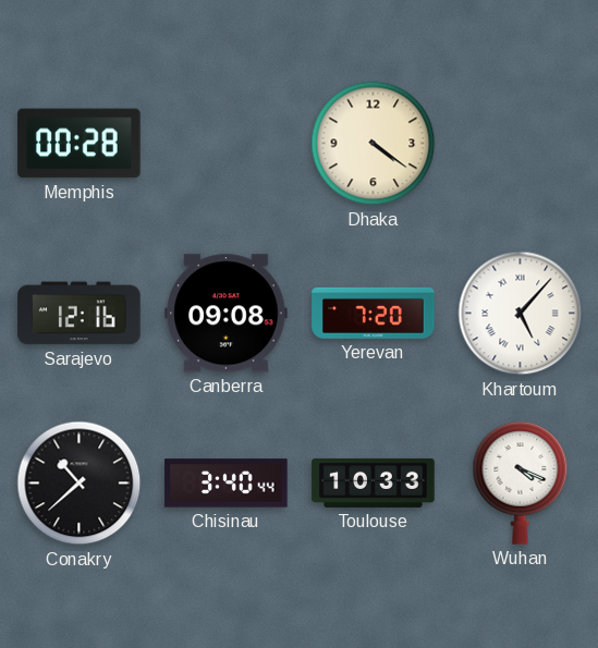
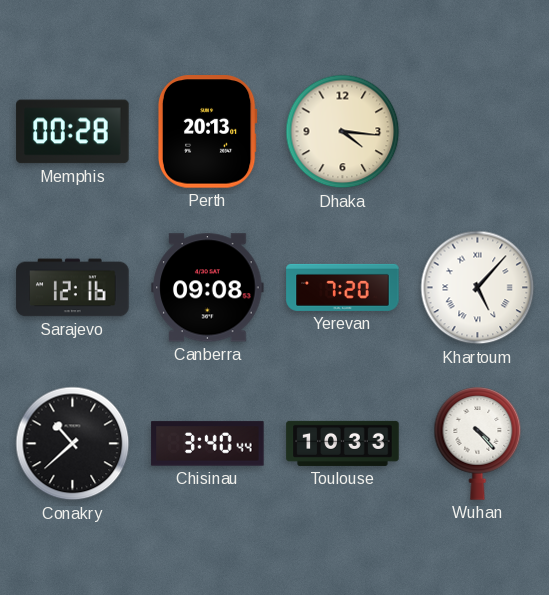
Perth: none -> 20:13
Dhaka: 4:21 -> 4:16
Wuhan: 4:19 -> 4:23
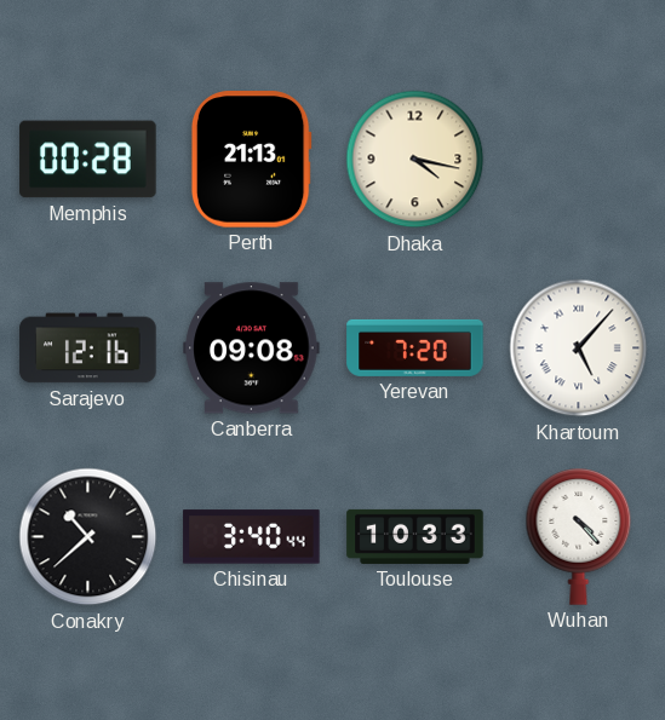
Perth: 20:13 -> 21:13
Dhaka: 4:16 -> 4:17
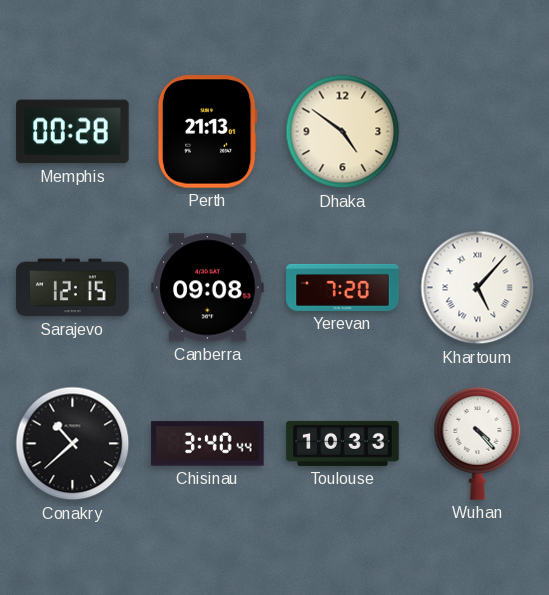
Dhaka: 4:17 -> 4:51
Sarajevo: 12:16 -> 12:15
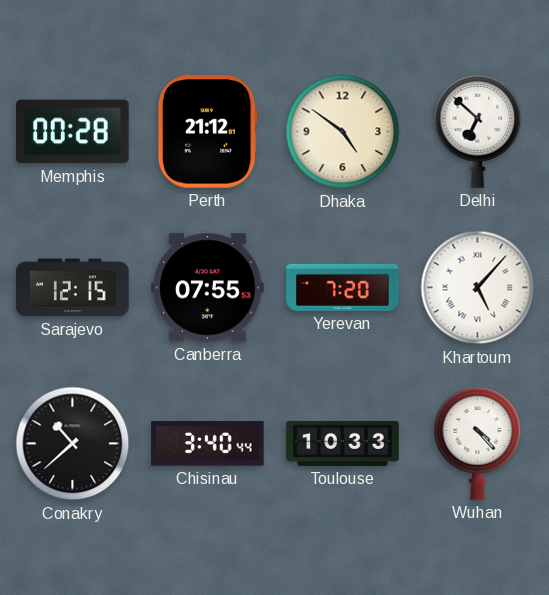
Perth: 21:13 -> 21:12
Delhi: none -> 6:52
Canberra: 09:08 -> 07:55
